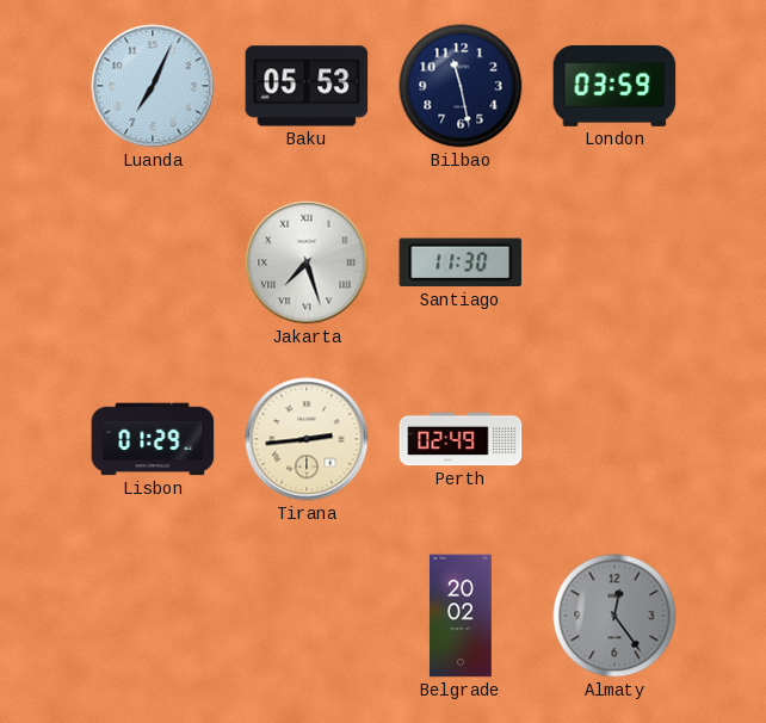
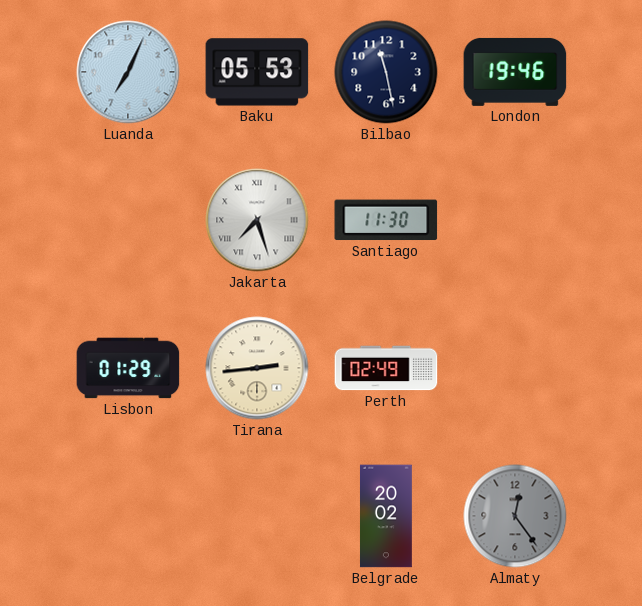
London: 03:59 -> 19:46
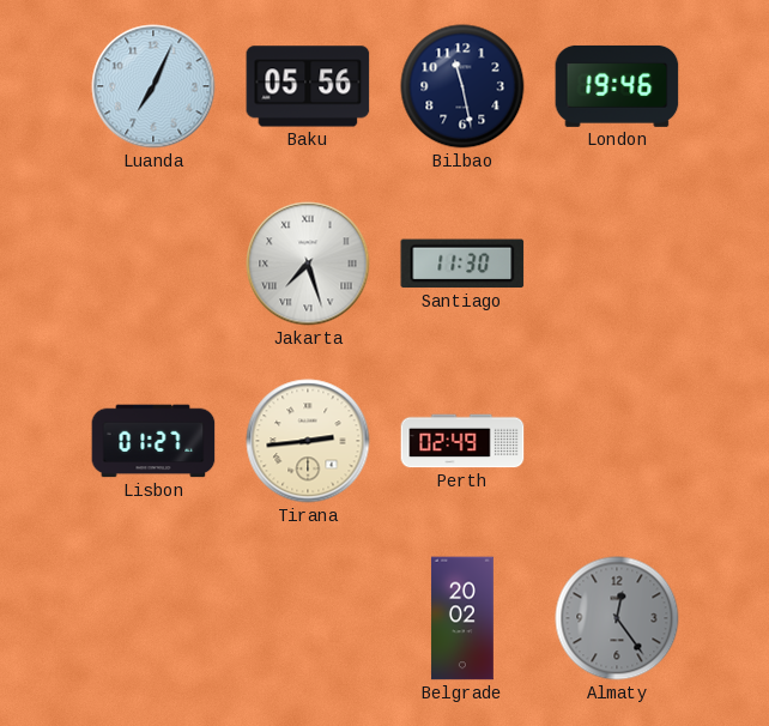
Baku: 05:53 -> 05:56
Lisbon: 01:29 -> 01:27
